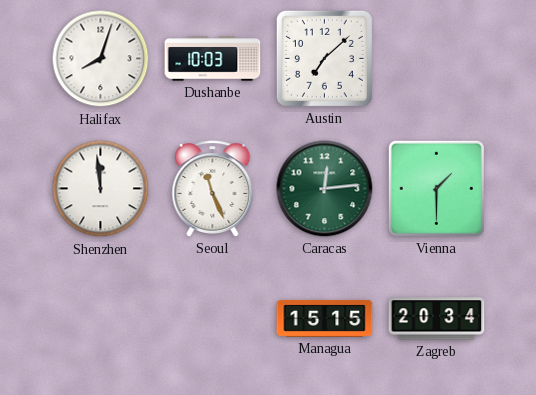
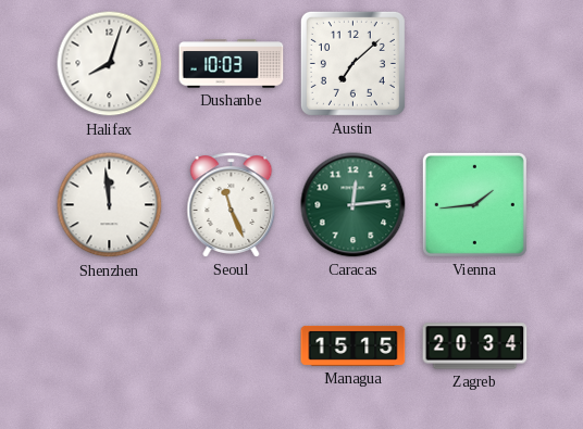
Vienna: 1:30 -> 1:44
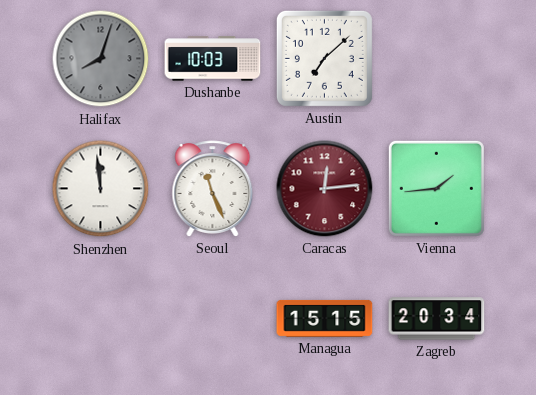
Halifax dial: white -> grey
Caracas dial: green -> burgundy
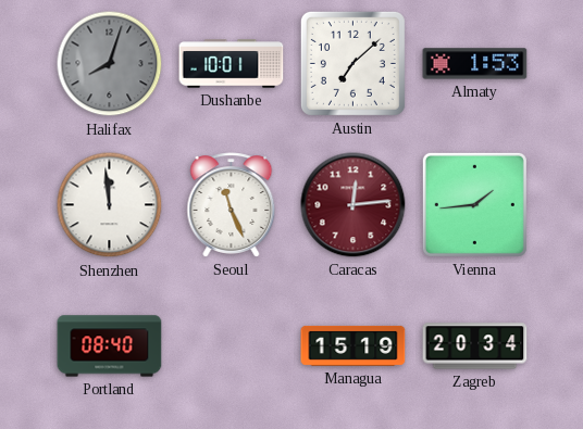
Dushanbe: 10:03 -> 10:01
Almaty: none -> 1:53
Portland: none -> 08:40
Managua: 15:15 -> 15:19
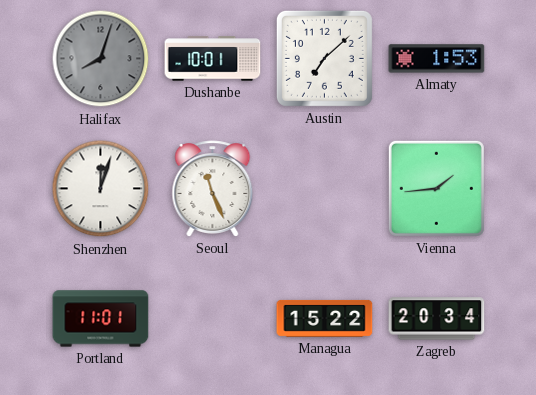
Shenzhen: 11:59 -> 12:03
Caracas: 12:14 -> none
Portland: 08:40 -> 11:01
Managua: 15:19 -> 15:22
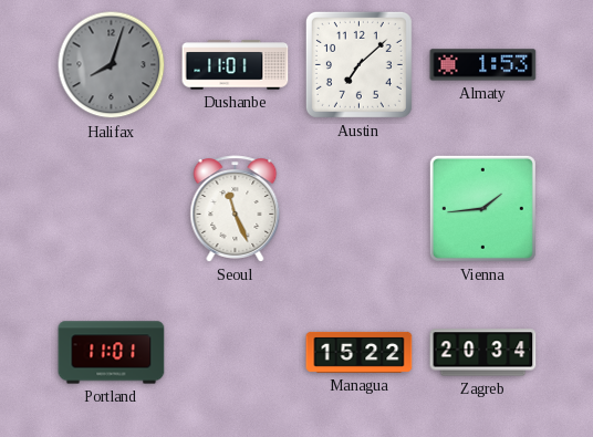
Dushanbe: 10:01 -> 11:01
Shenzhen: 12:03 -> none
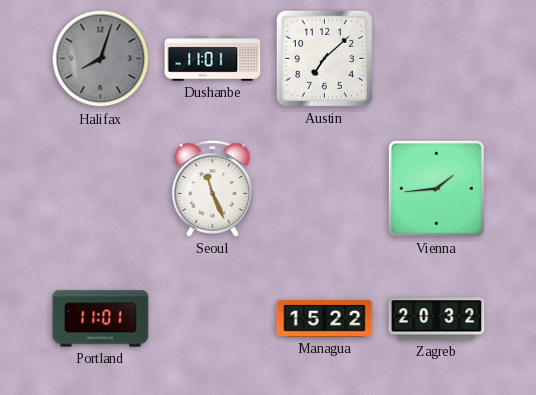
Almaty: 1:53 -> none
Zagreb: 20:34 -> 20:32
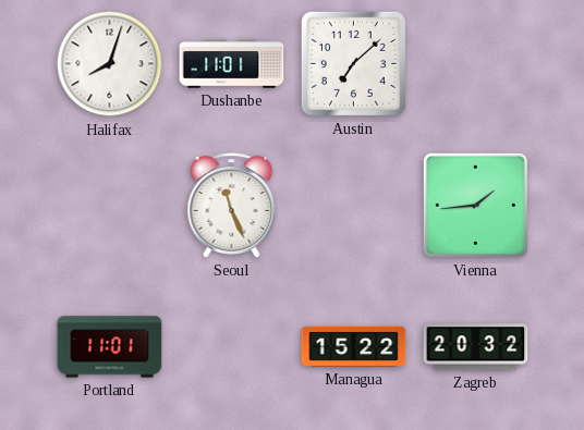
Halifax dial: grey -> white
